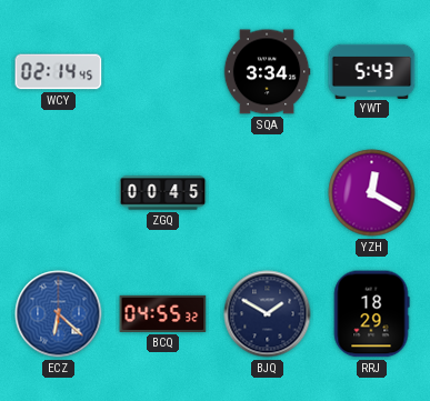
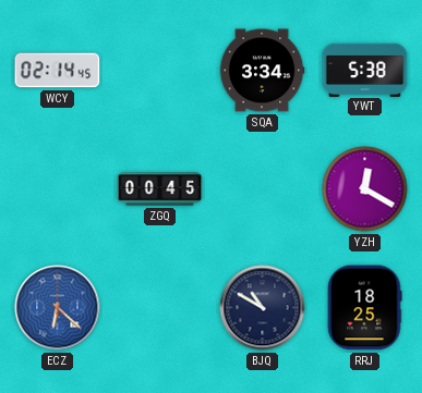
YWT: 5:43 -> 5:38
BCQ: 04:55 -> none
BJQ: 1:50 -> 10:50
RRJ: 18:29 -> 18:25
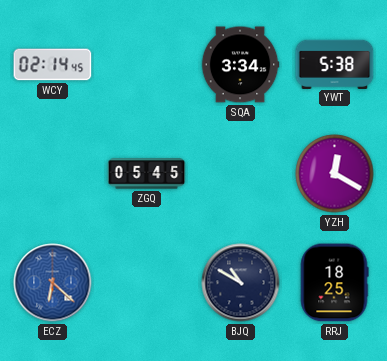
ZGQ: 00:45 -> 05:45
